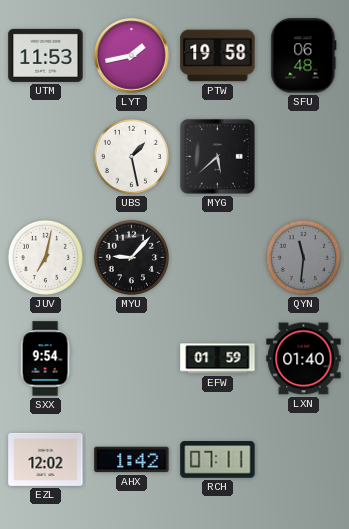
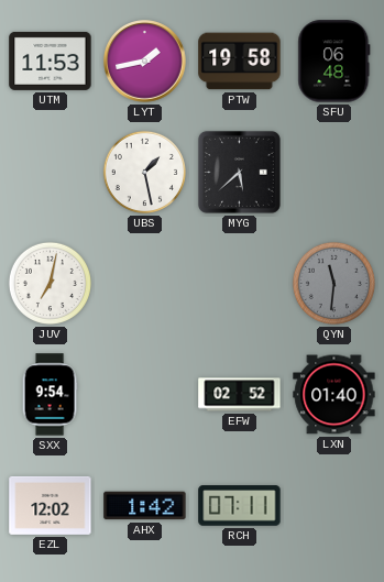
MYU: 9:07 -> none
EFW: 01:59 -> 02:52
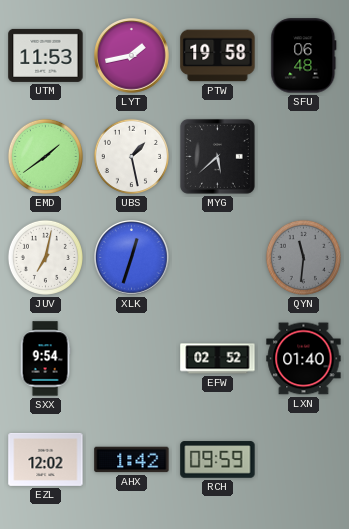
EMD: none -> 1:39
XLK: none -> 12:33
RCH: 07:11 -> 09:59
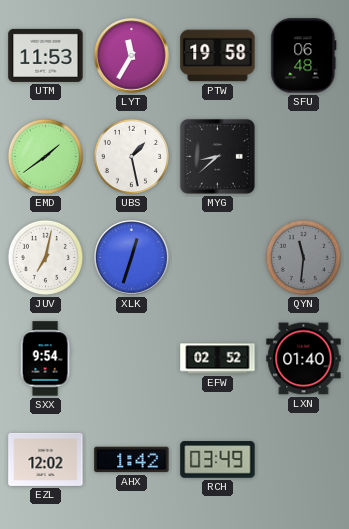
LYT: 1:43 -> 11:35
MYG: 5:38 -> 8:38
RCH: 09:59 -> 03:49
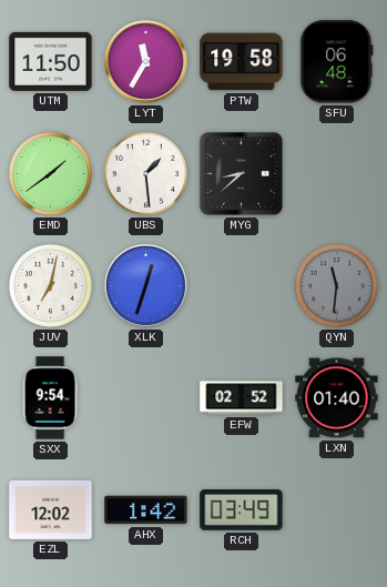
UTM: 11:53 -> 11:50
UBS: 1:28 -> 1:29
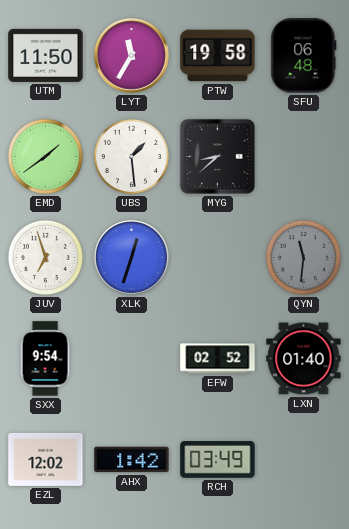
JUV: 7:02 -> 6:57
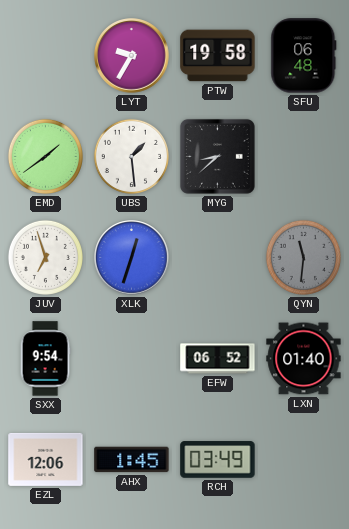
UTM: 11:50 -> none
LYT: 11:35 -> 9:35
EFW: 02:52 -> 06:52
EZL: 12:02 -> 12:06
AHX: 1:42 -> 1:45
